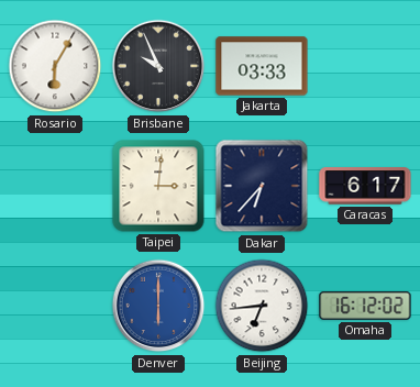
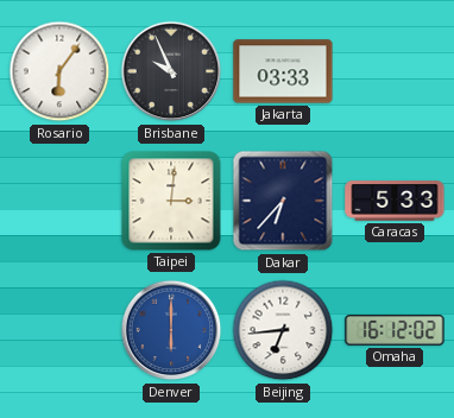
Rosario: 6:05 -> 6:06
Caracas: 6:17 -> 5:33
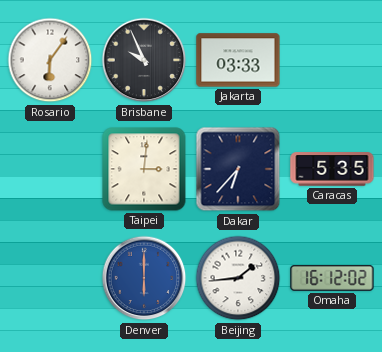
Caracas: 5:33 -> 5:35
Beijing: 6:44 -> 1:44
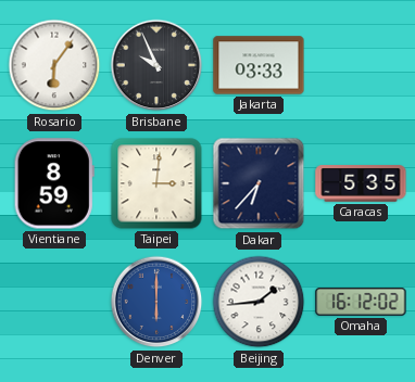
Vientiane: none -> 8:59
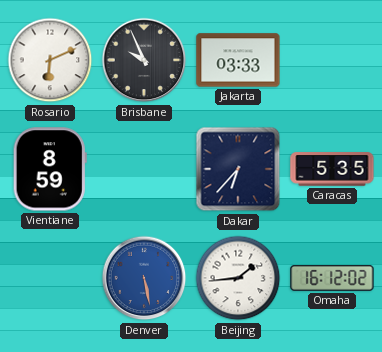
Rosario: 6:06 -> 6:11
Taipei: 3:01 -> none
Denver: 6:00 -> 5:28
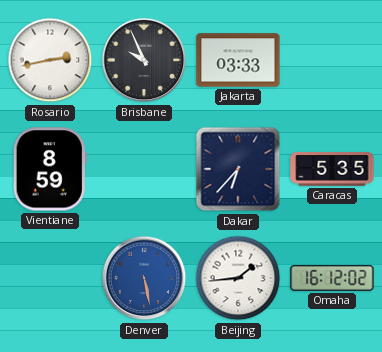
Rosario: 6:11 -> 2:43
